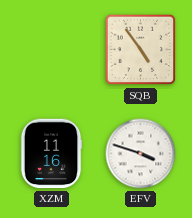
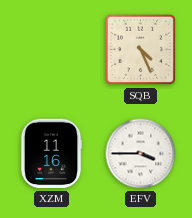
SQB: 4:54 -> 4:26
EFV: 3:48 -> 3:45
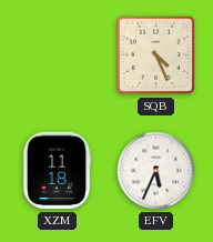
XZM: 11:16 -> 11:18
EFV: 3:45 -> 5:34
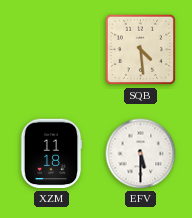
SQB: 4:26 -> 4:29
EFV: 5:34 -> 5:30
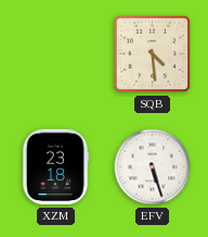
XZM: 11:18 -> 23:18
EFV: 5:30 -> 5:27
